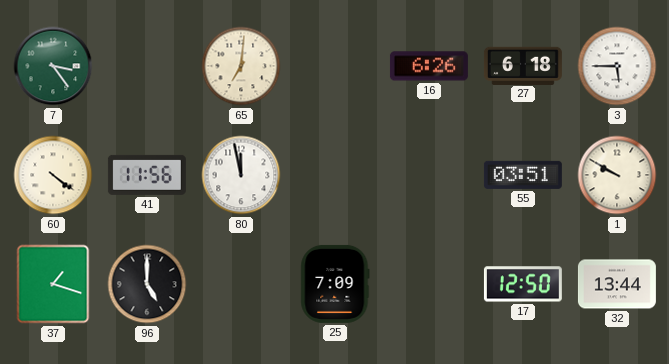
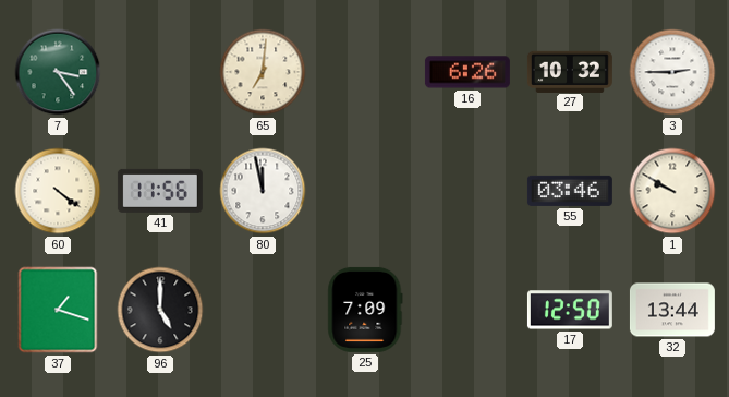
27: 6:18 -> 10:32
3: 5:45 -> 2:45
55: 03:51 -> 03:46
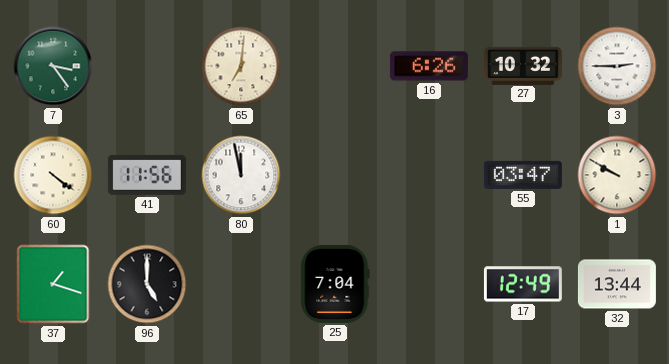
55: 03:46 -> 03:47
25: 7:09 -> 7:04
17: 12:50 -> 12:49
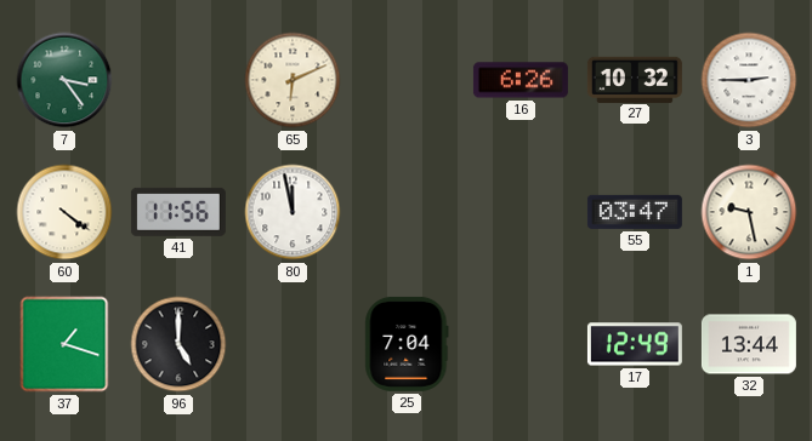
65: 7:01 -> 6:11
1: 9:50 -> 9:28
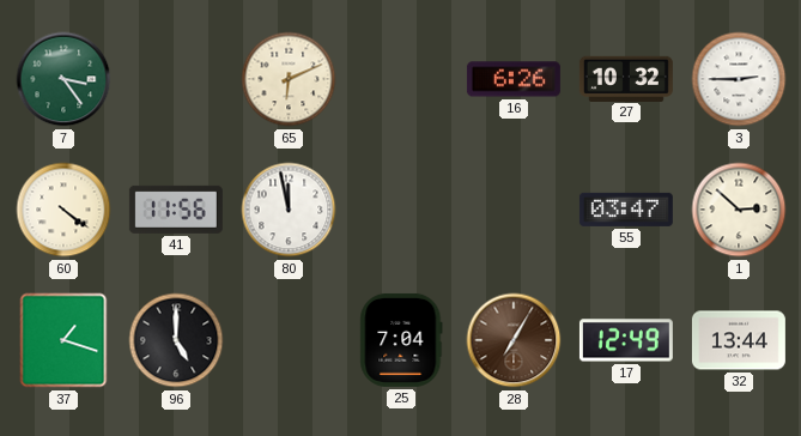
1: 9:28 -> 2:52
28: none -> 7:05
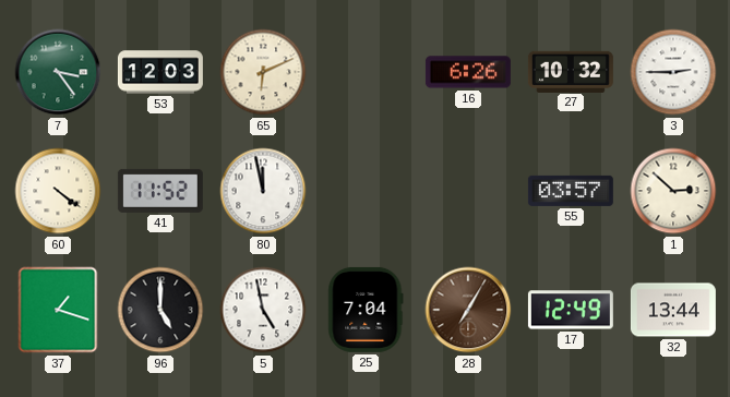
53: none -> 12:03
41: 11:56 -> 11:52
55: 03:47 -> 03:57
5: none -> 4:58
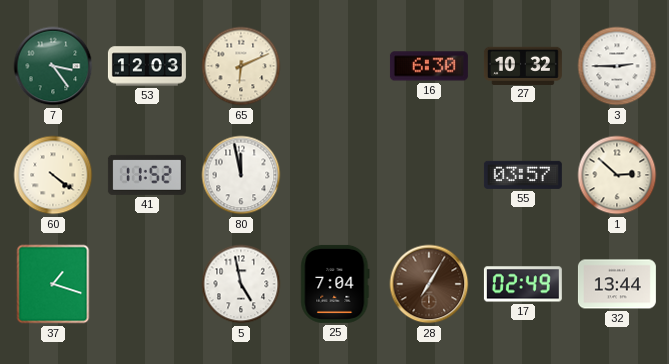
16: 6:26 -> 6:30
96: 5:00 -> none
17: 12:49 -> 02:49
